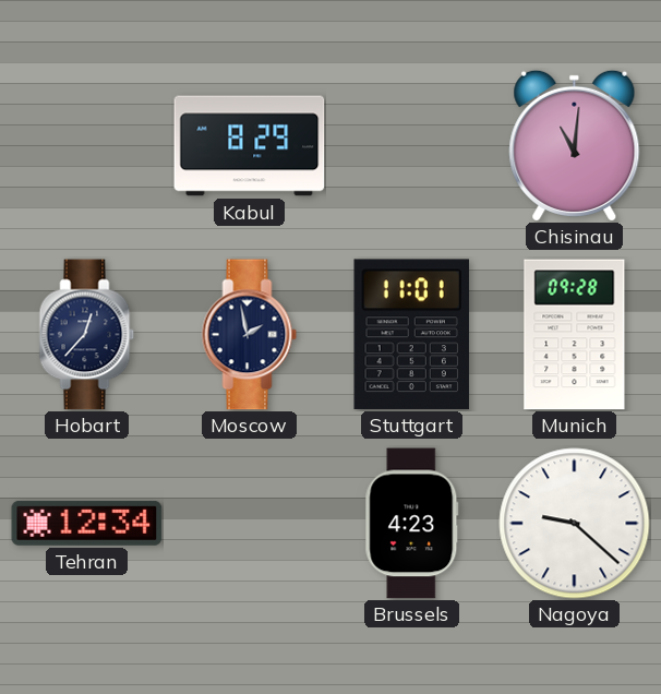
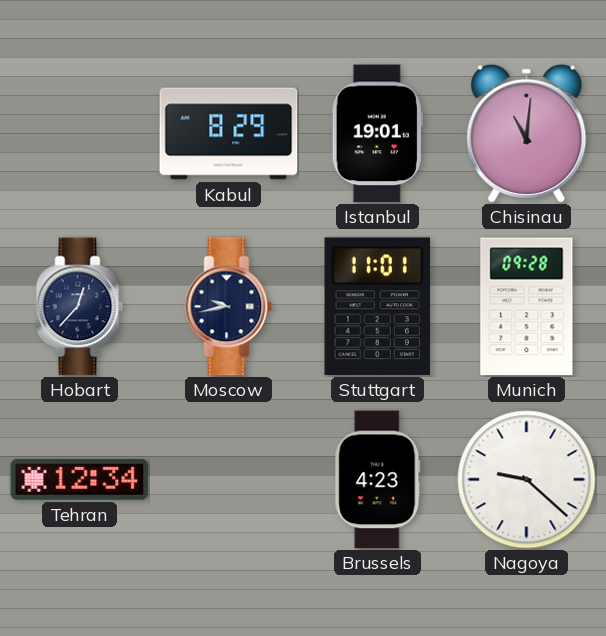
Istanbul: none -> 19:01
Moscow: 1:58 -> 9:43
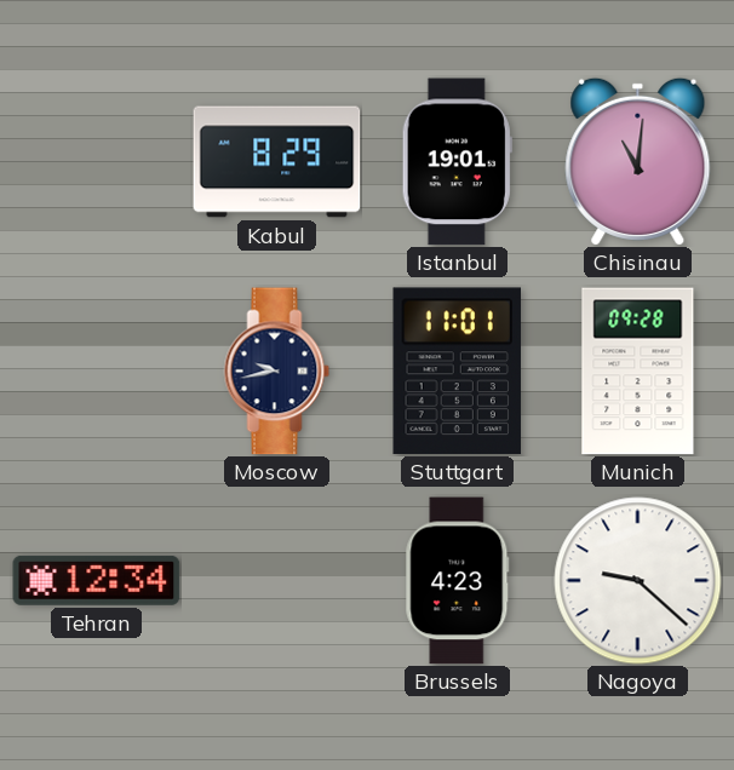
Hobart: 12:37 -> none
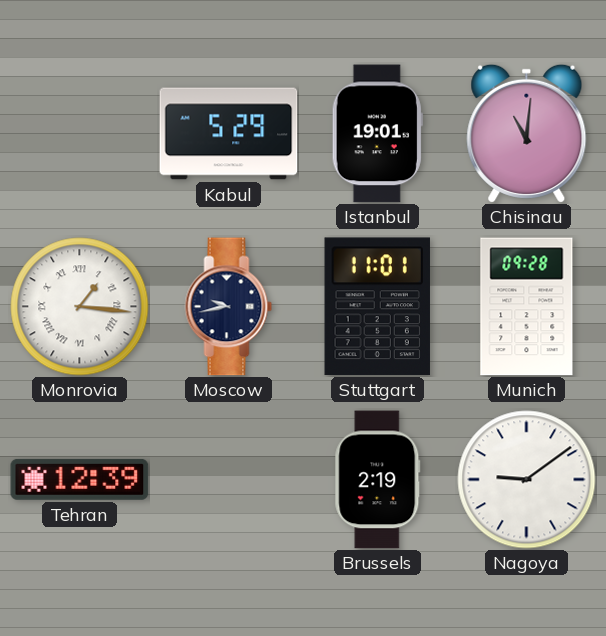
Kabul: 8:29 -> 5:29
Monrovia: none -> 1:16
Tehran: 12:34 -> 12:39
Brussels: 4:23 -> 2:19
Nagoya: 9:22 -> 9:09
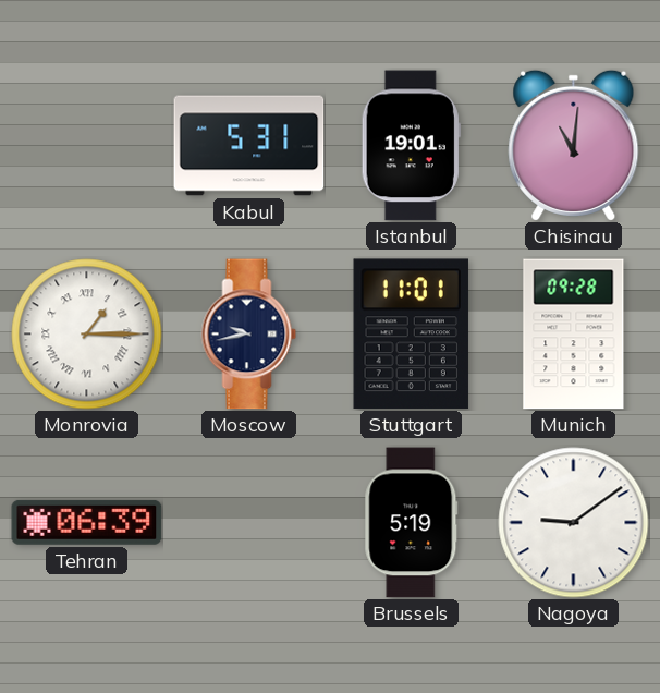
Kabul: 5:29 -> 5:31
Monrovia: 1:16 -> 1:15
Tehran: 12:39 -> 06:39
Brussels: 2:19 -> 5:19
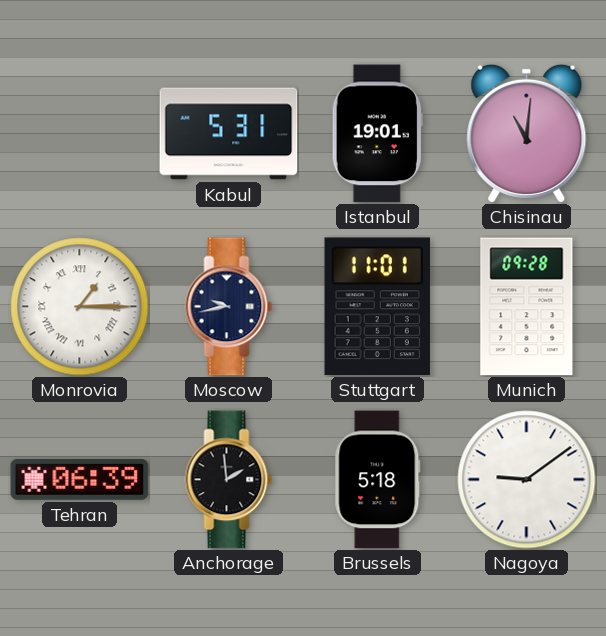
Anchorage: none -> 1:59
Brussels: 5:19 -> 5:18
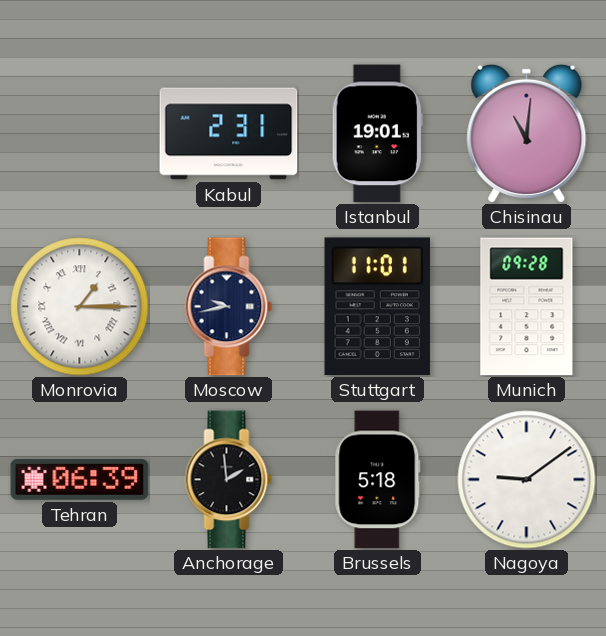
Kabul: 5:31 -> 2:31
